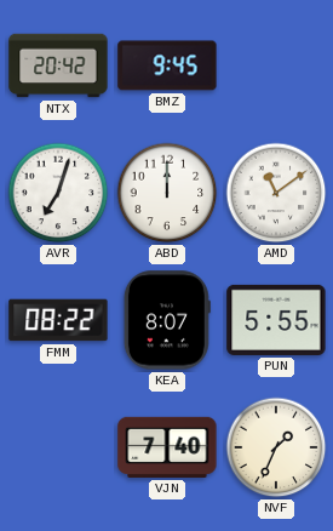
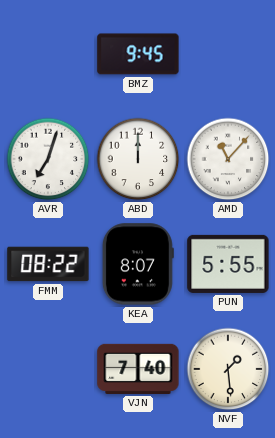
NTX: 20:42 -> none
AMD: 11:09 -> 11:07
NVF: 1:34 -> 1:29
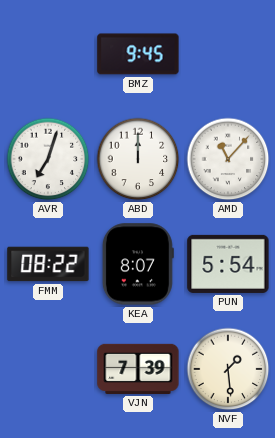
PUN: 5:55 -> 5:54
VJN: 7:40 -> 7:39
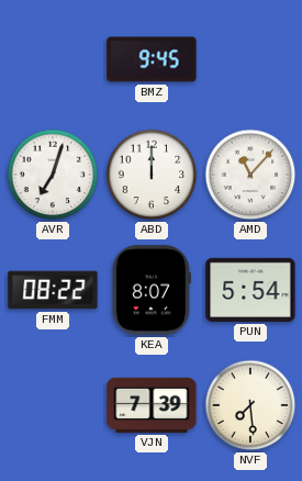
NVF: 1:29 -> 7:29
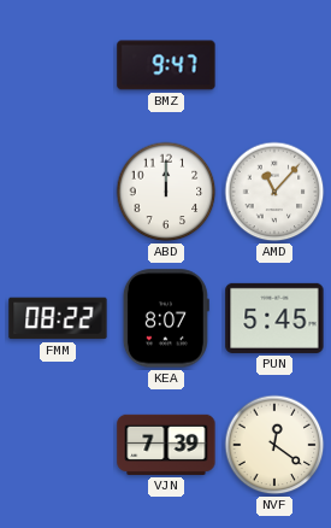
BMZ: 9:45 -> 9:47
AVR: 7:03 -> none
PUN: 5:54 -> 5:45
NVF: 7:29 -> 12:21
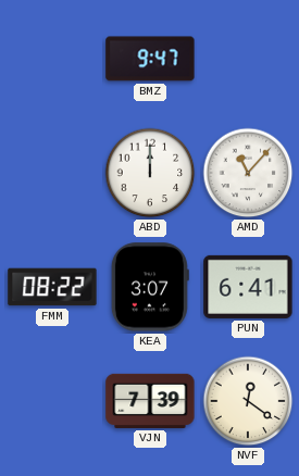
KEA: 8:07 -> 3:07
PUN: 5:45 -> 6:41
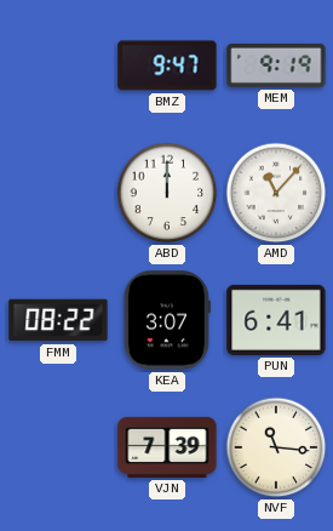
MEM: none -> 9:19
NVF: 12:21 -> 11:16
